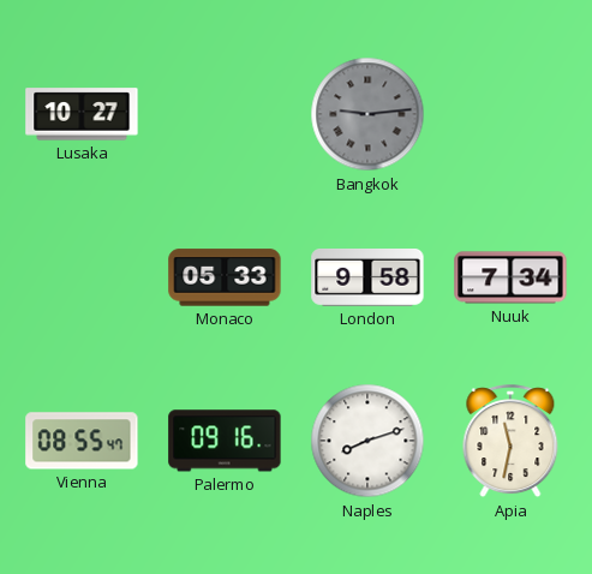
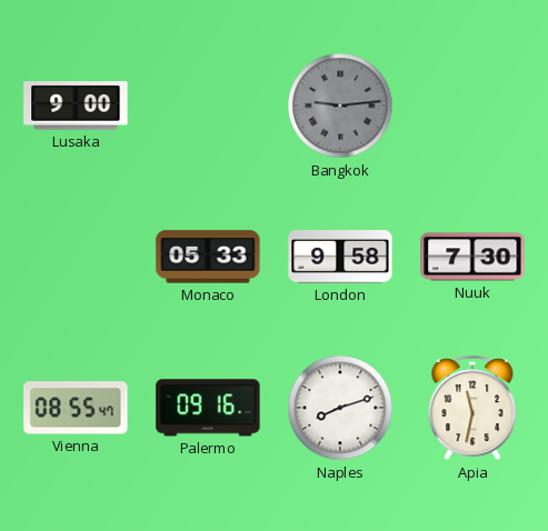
Lusaka: 10:27 -> 9:00
Nuuk: 7:34 -> 7:30
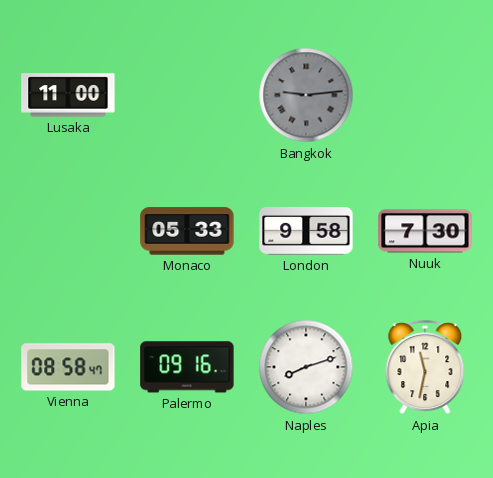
Lusaka: 9:00 -> 11:00
Vienna: 08:55 -> 08:58
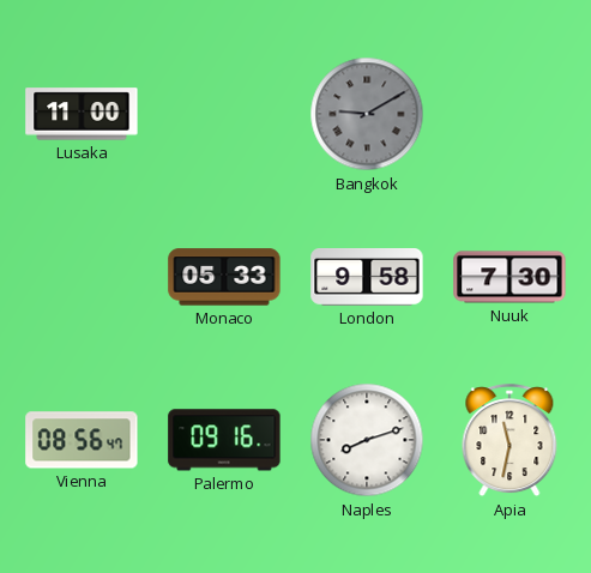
Bangkok: 9:14 -> 9:10
Vienna: 08:58 -> 08:56
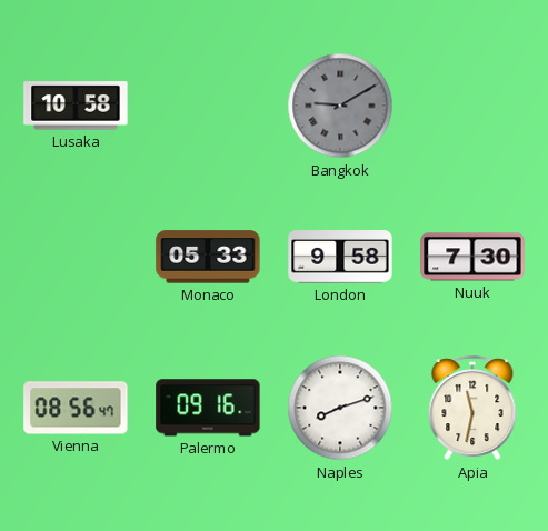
Lusaka: 11:00 -> 10:58
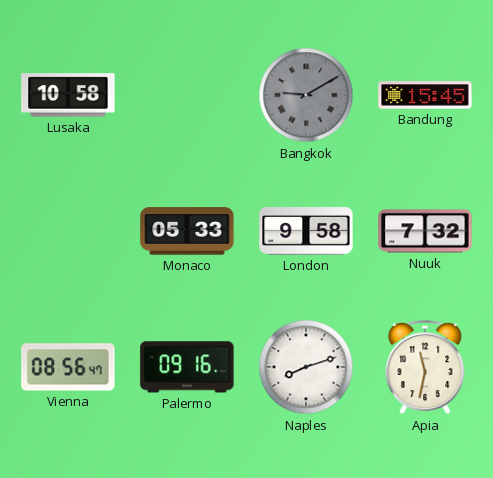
Bandung: none -> 15:45
Nuuk: 7:30 -> 7:32
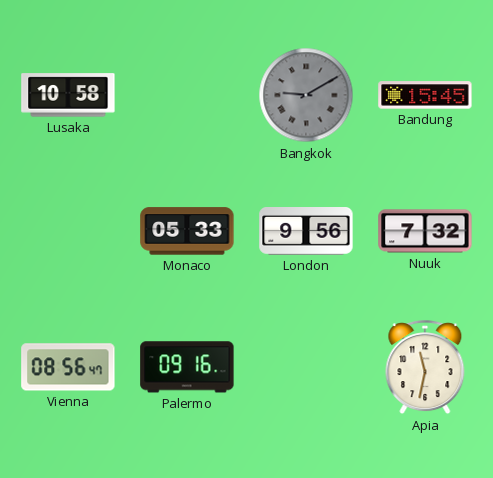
London: 9:58 -> 9:56
Naples: 8:12 -> none
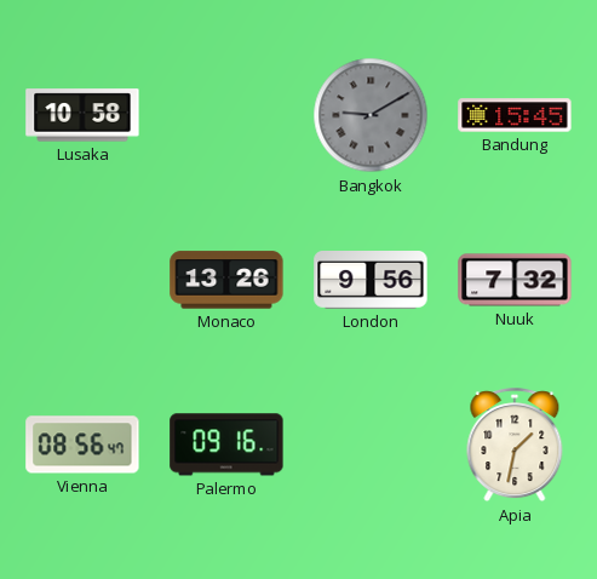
Monaco: 05:33 -> 13:26
Apia: 11:32 -> 1:32
